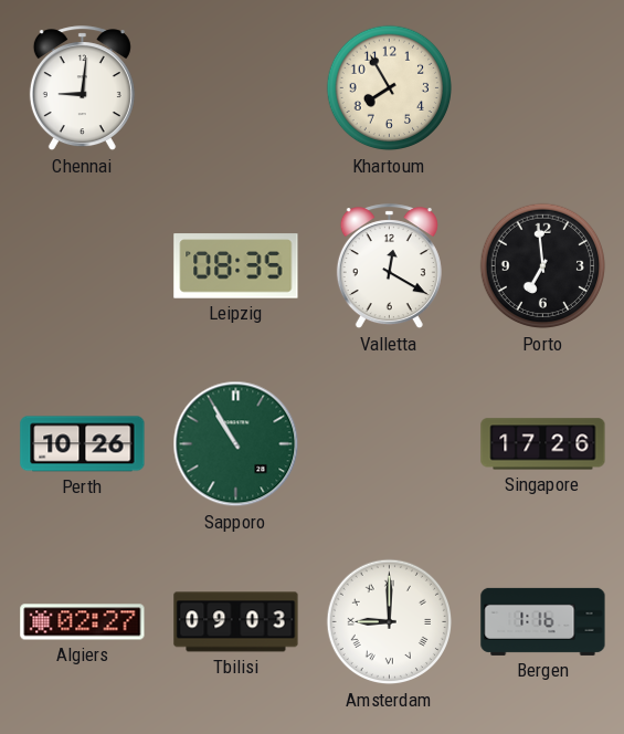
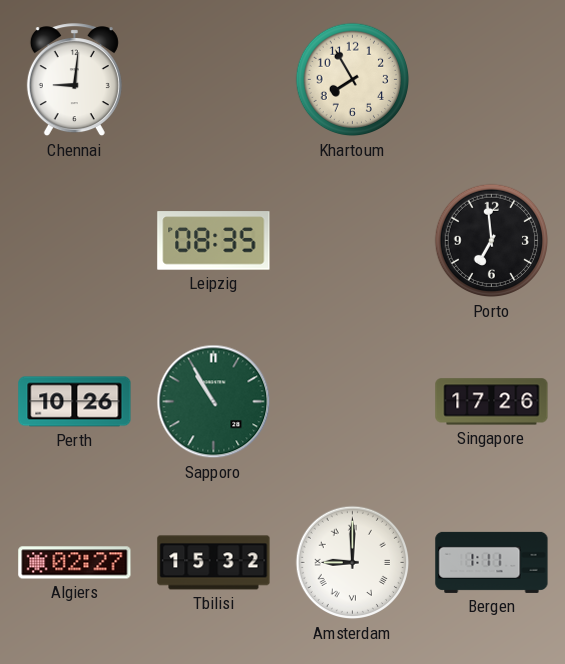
Valletta: 12:20 -> none
Tbilisi: 09:03 -> 15:32
Bergen: 1:16 -> 1:11
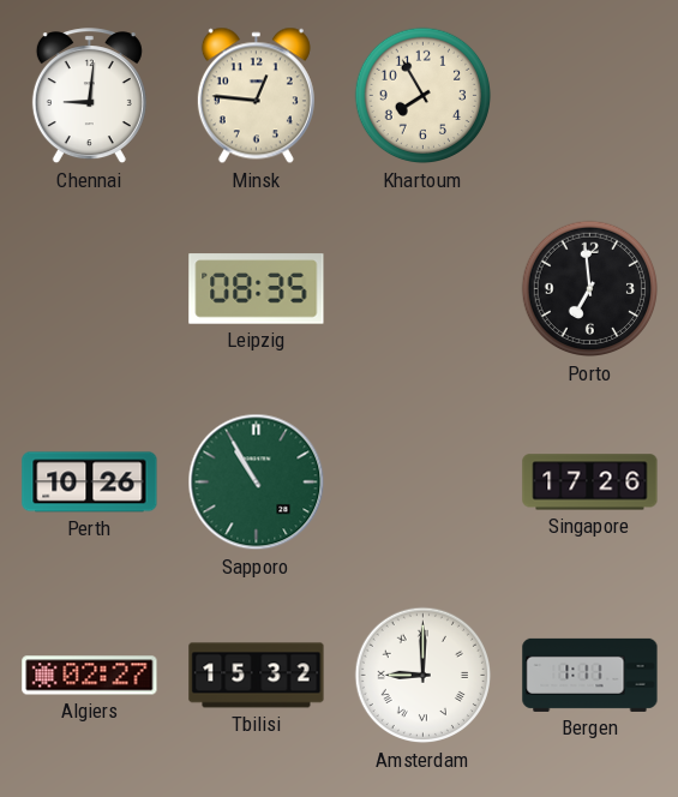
Minsk: none -> 12:46
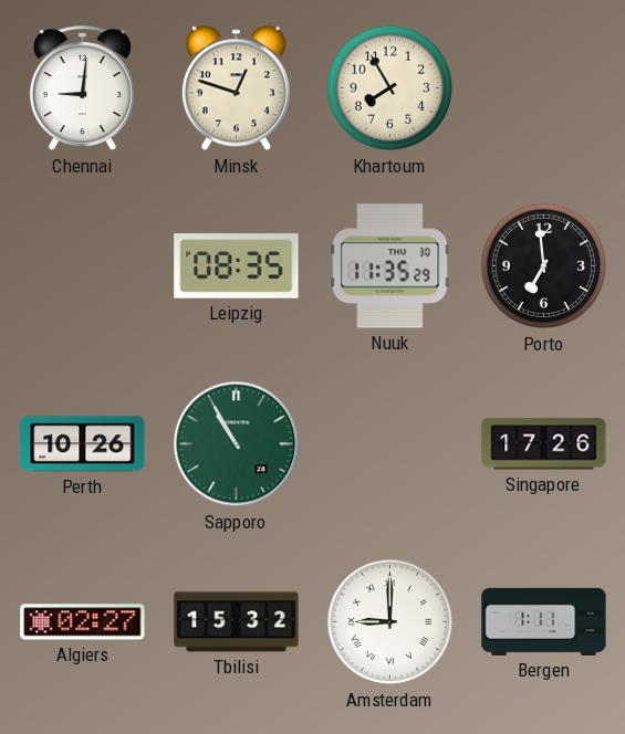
Minsk: 12:46 -> 12:48
Nuuk: none -> 11:35
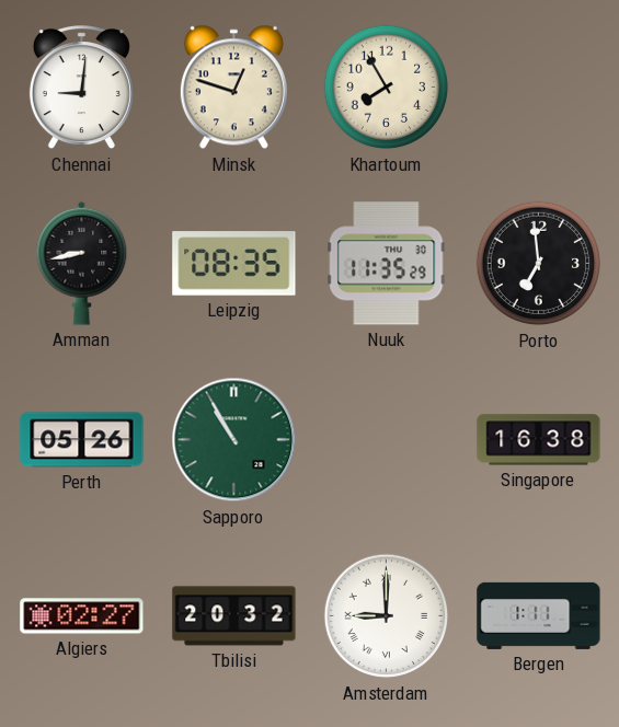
Amman: none -> 8:43
Perth: 10:26 -> 05:26
Singapore: 17:26 -> 16:38
Tbilisi: 15:32 -> 20:32
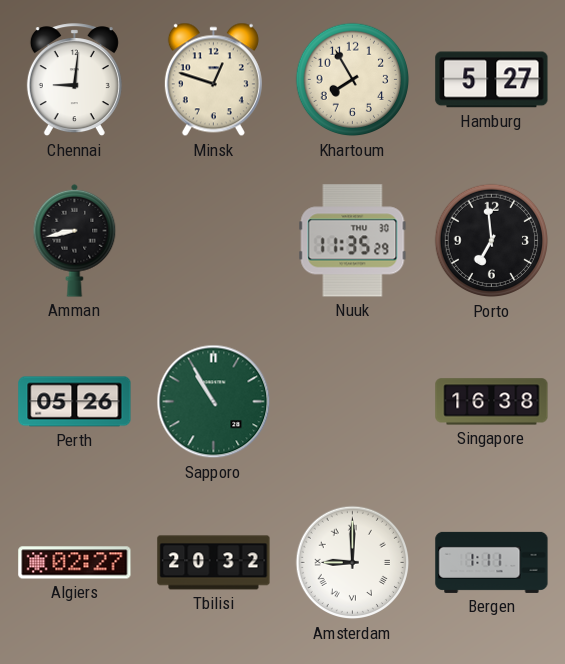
Hamburg: none -> 5:27
Leipzig: 08:35 -> none
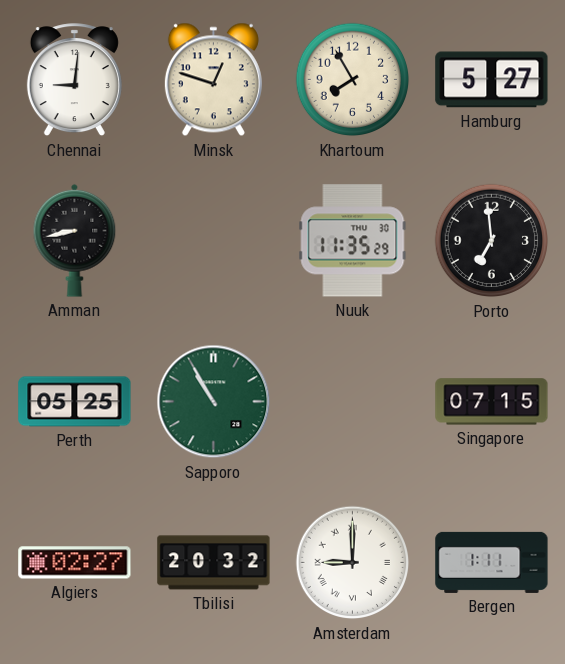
Perth: 05:26 -> 05:25
Singapore: 16:38 -> 07:15
